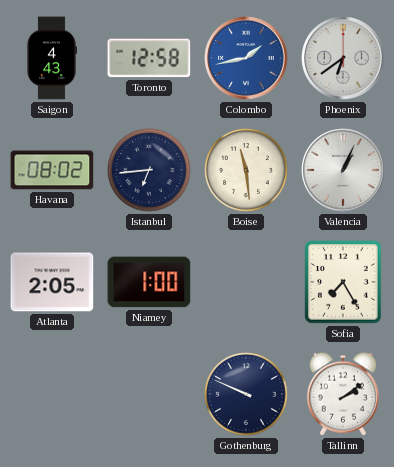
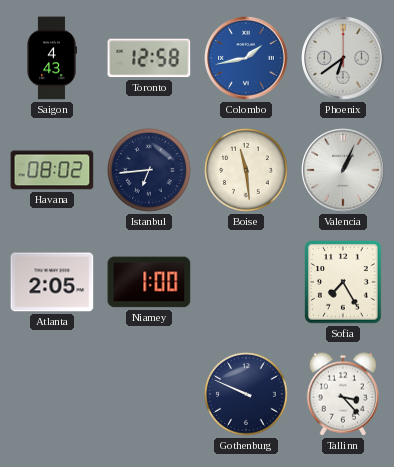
Tallinn: 2:09 -> 3:23
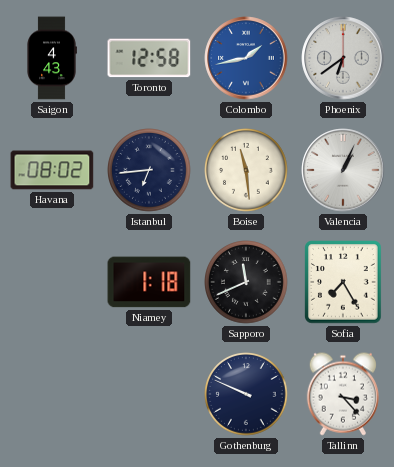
Atlanta: 2:05 -> none
Niamey: 1:00 -> 1:18
Sapporo: none -> 11:41
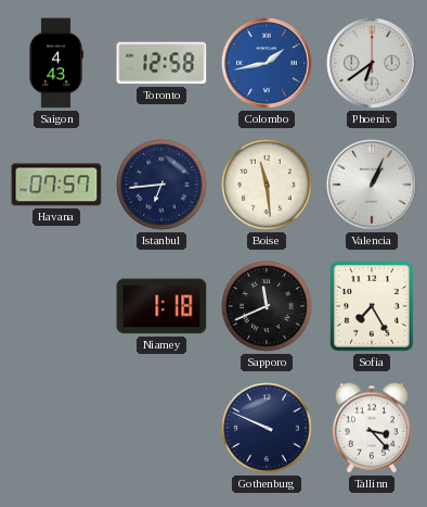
Havana: 08:02 -> 07:57
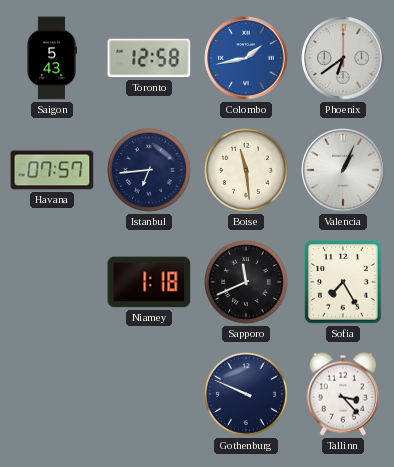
Saigon: 4:43 -> 5:43
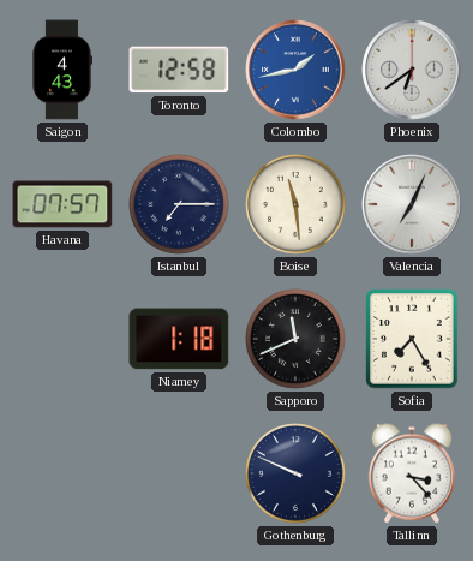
Saigon: 5:43 -> 4:43
Istanbul: 6:44 -> 7:15
Valencia: 1:04 -> 7:04
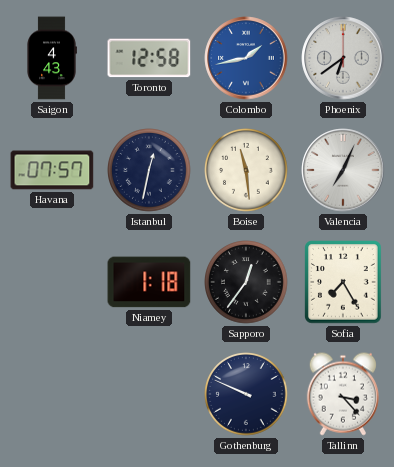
Istanbul: 7:15 -> 12:32
Sapporo: 11:41 -> 12:36
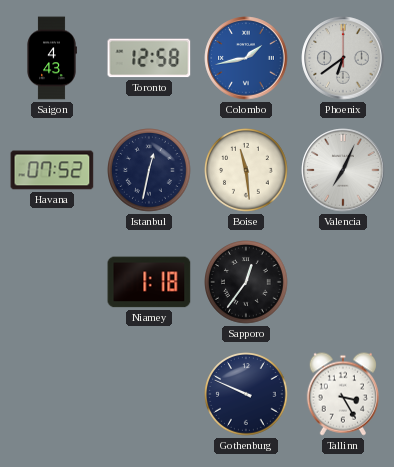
Havana: 07:57 -> 07:52
Sofia: 7:25 -> none
Tallinn: 3:23 -> 3:25
